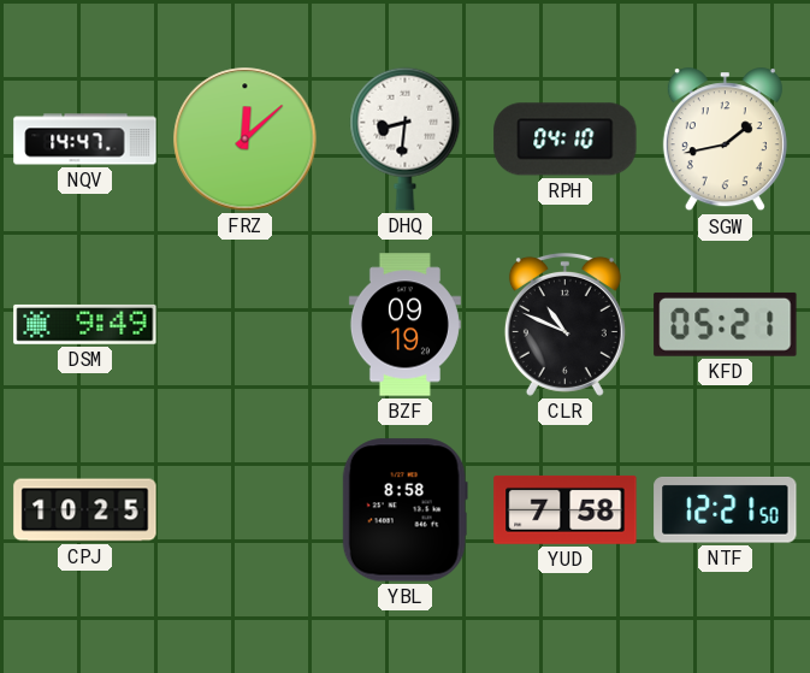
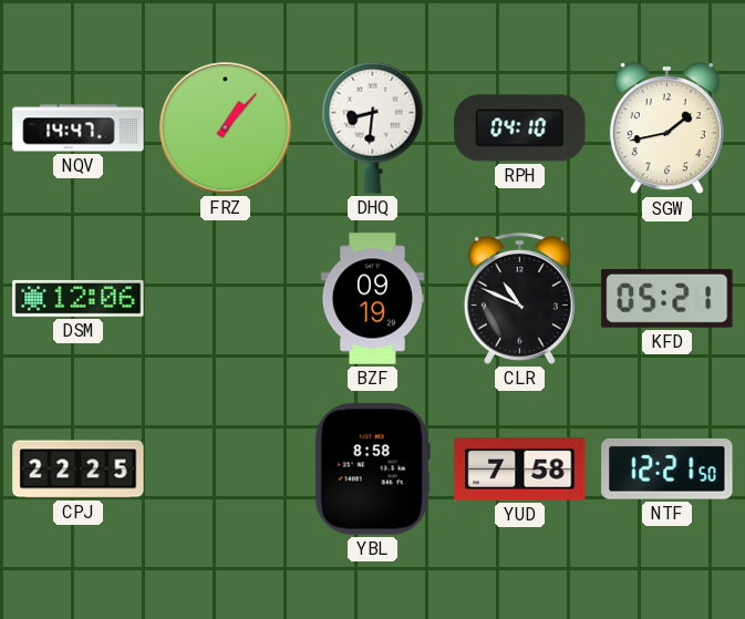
FRZ: 12:08 -> 1:07
DSM: 9:49 -> 12:06
CPJ: 10:25 -> 22:25
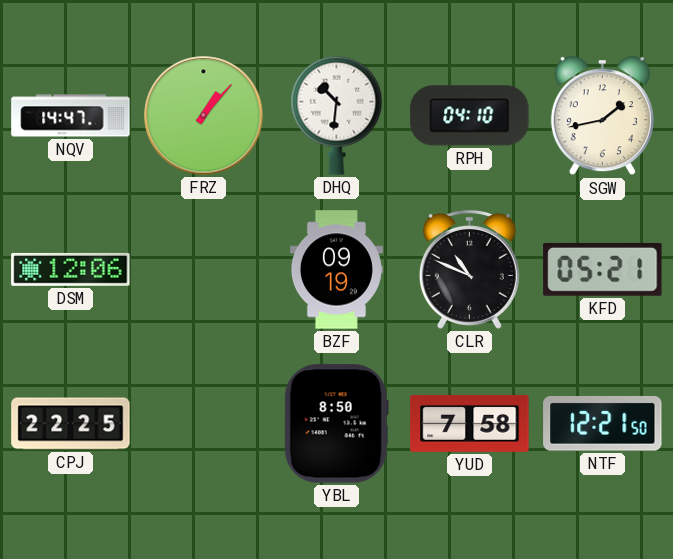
DHQ: 8:31 -> 10:31
YBL: 8:58 -> 8:50
